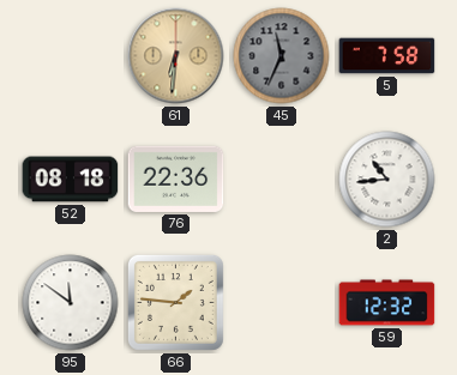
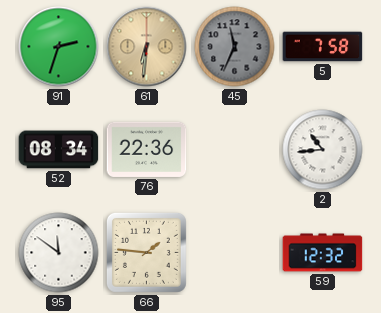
91: none -> 2:33
52: 08:18 -> 08:34
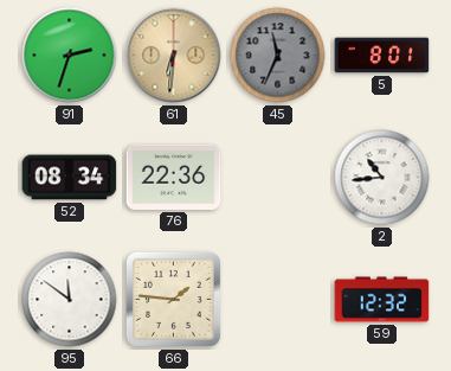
5: 7:58 -> 8:01
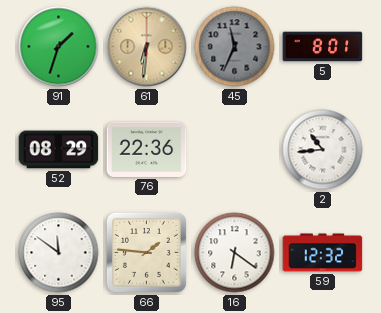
91: 2:33 -> 1:33
52: 08:34 -> 08:29
16: none -> 6:21
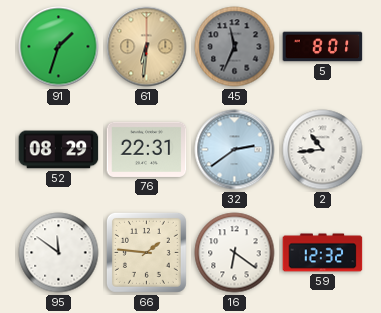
76: 22:36 -> 22:31
32: none -> 2:39
